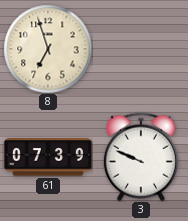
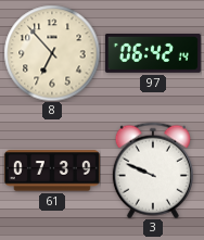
8: 6:57 -> 6:53
97: none -> 06:42
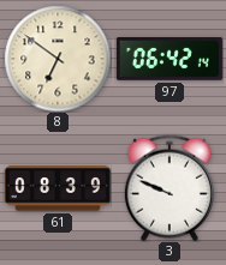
8: 6:53 -> 6:51
61: 07:39 -> 08:39
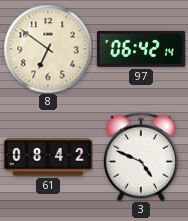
61: 08:39 -> 08:42
3: 9:49 -> 4:49
